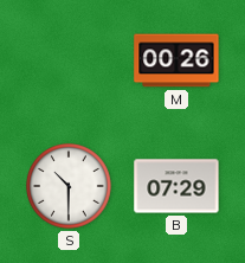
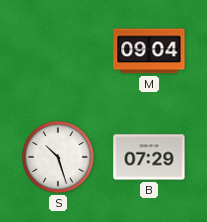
M: 00:26 -> 09:04
S: 10:30 -> 10:27
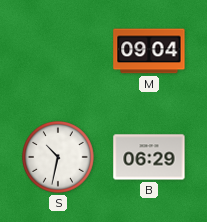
S: 10:27 -> 10:32
B: 07:29 -> 06:29
